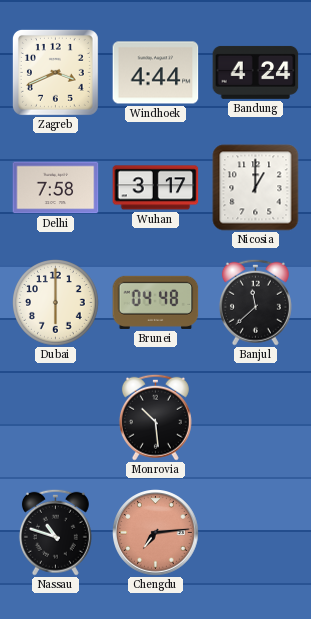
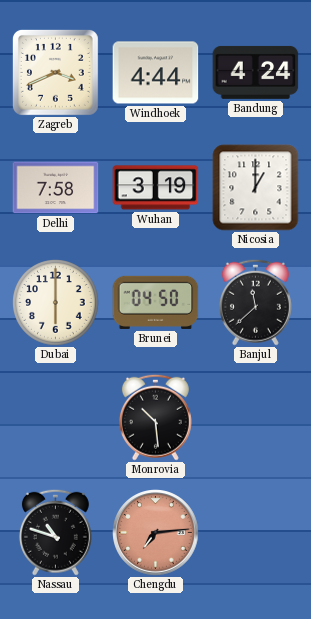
Wuhan: 3:17 -> 3:19
Brunei: 04:48 -> 04:50
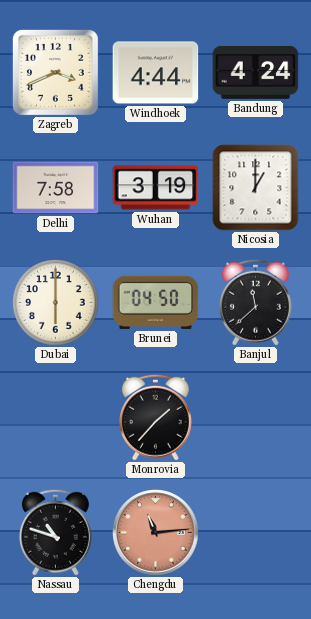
Monrovia: 10:29 -> 1:37
Chengdu: 7:14 -> 11:14
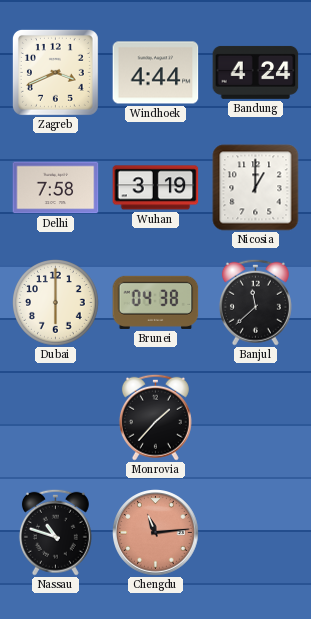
Brunei: 04:50 -> 04:38
